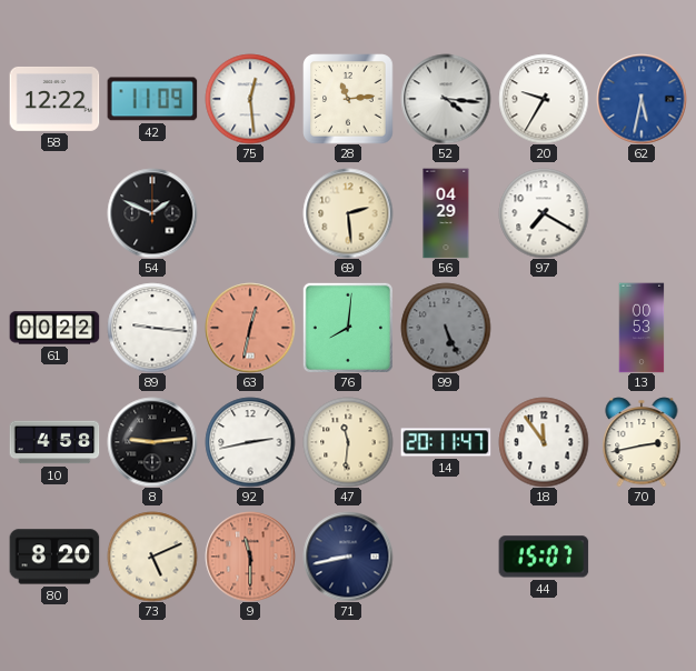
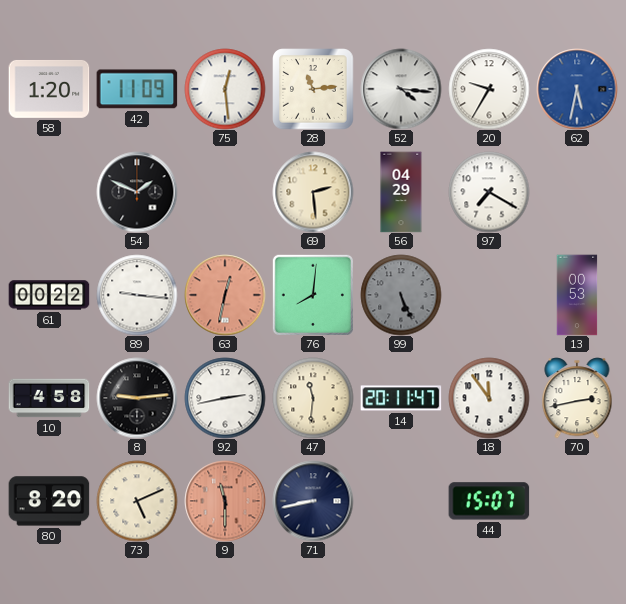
58: 12:22 -> 1:20
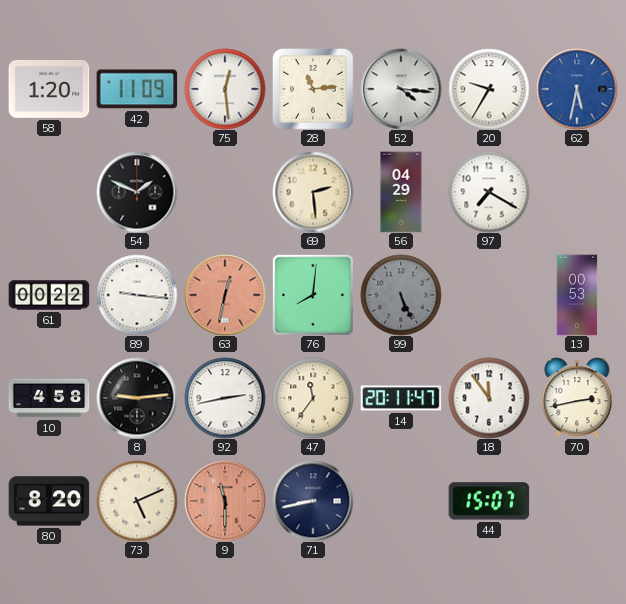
47: 11:31 -> 11:36
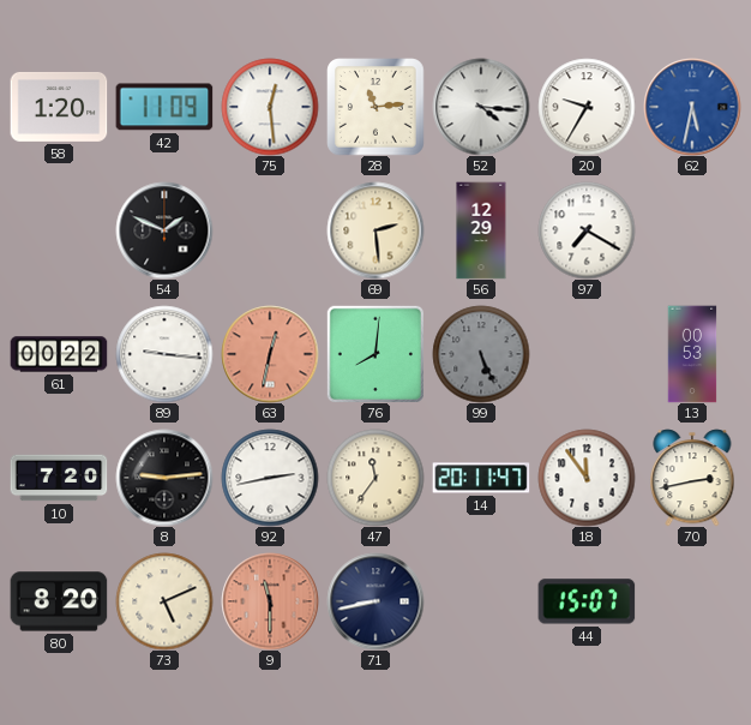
56: 04:29 -> 12:29
10: 4:58 -> 7:20
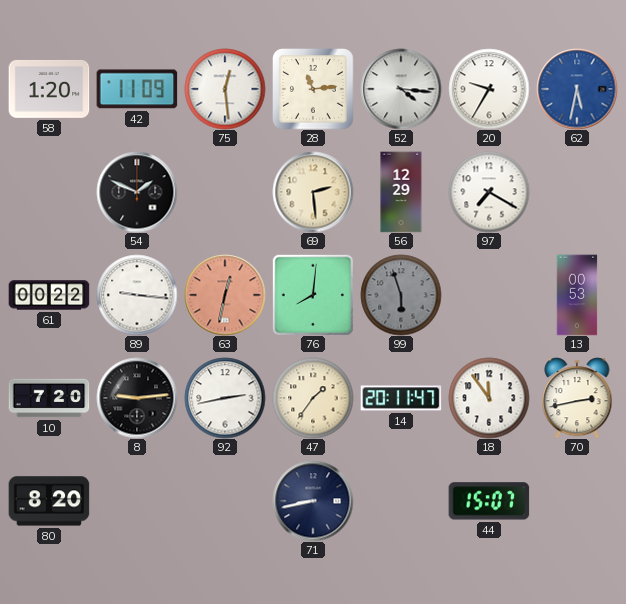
99: 5:26 -> 5:57
47: 11:36 -> 1:36
73: 5:11 -> none
9: 11:30 -> none
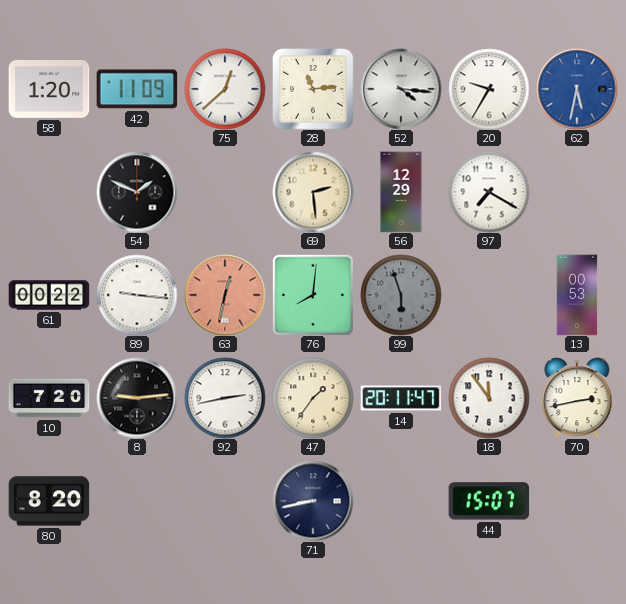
75: 12:29 -> 12:38
